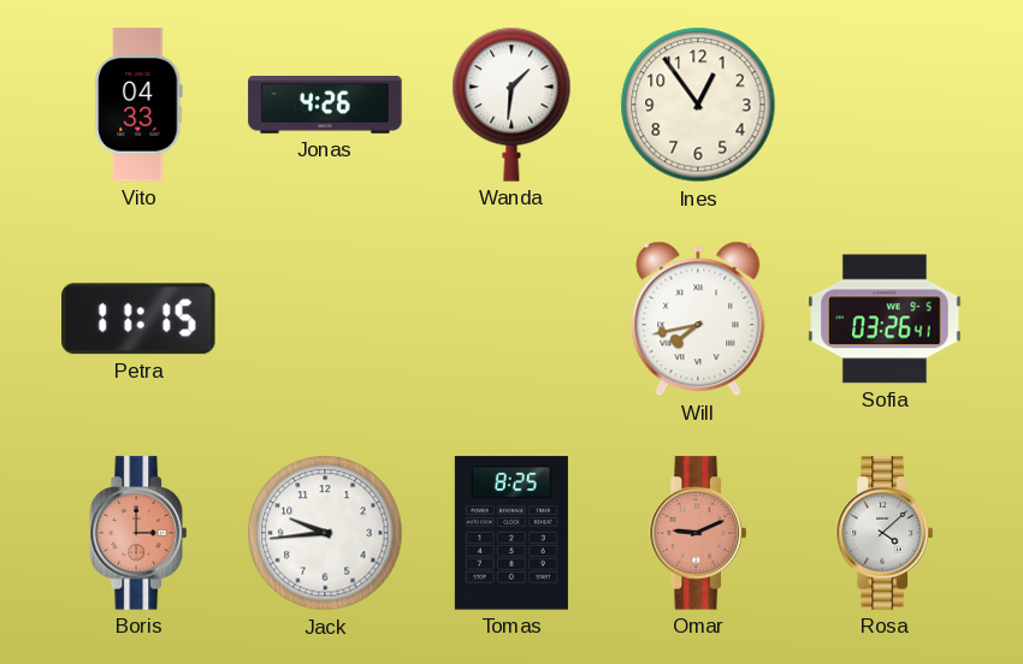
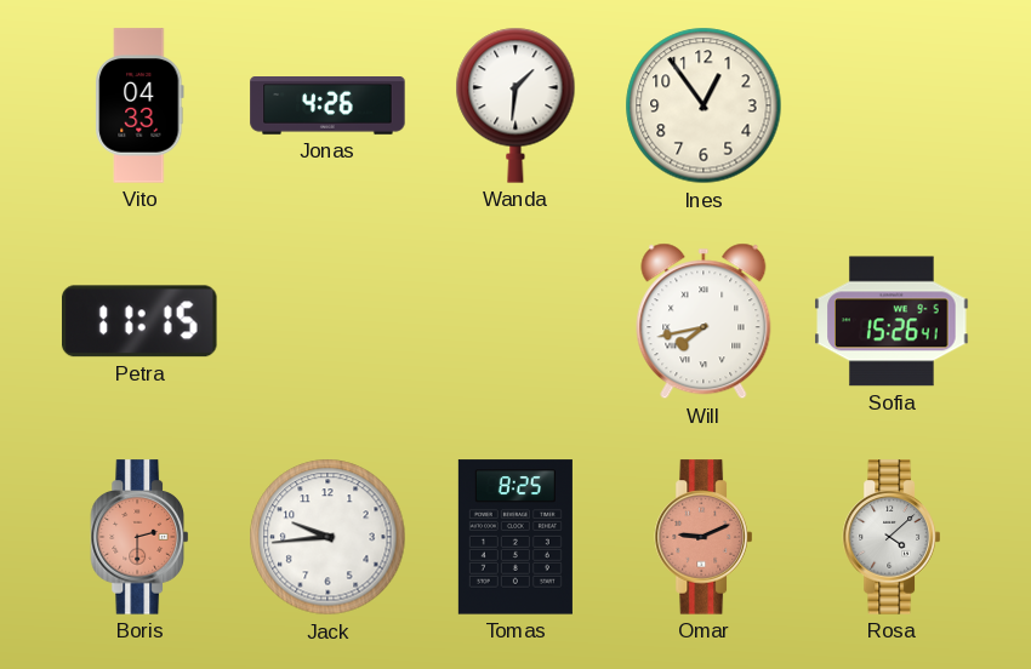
Sofia: 03:26 -> 15:26
Boris: 3:00 -> 2:30
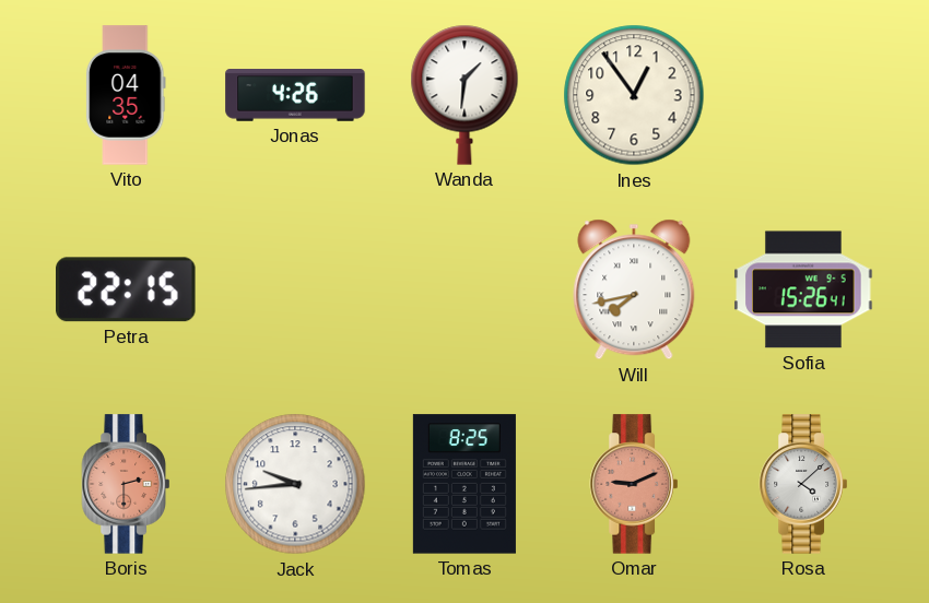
Vito: 04:33 -> 04:35
Petra: 11:15 -> 22:15
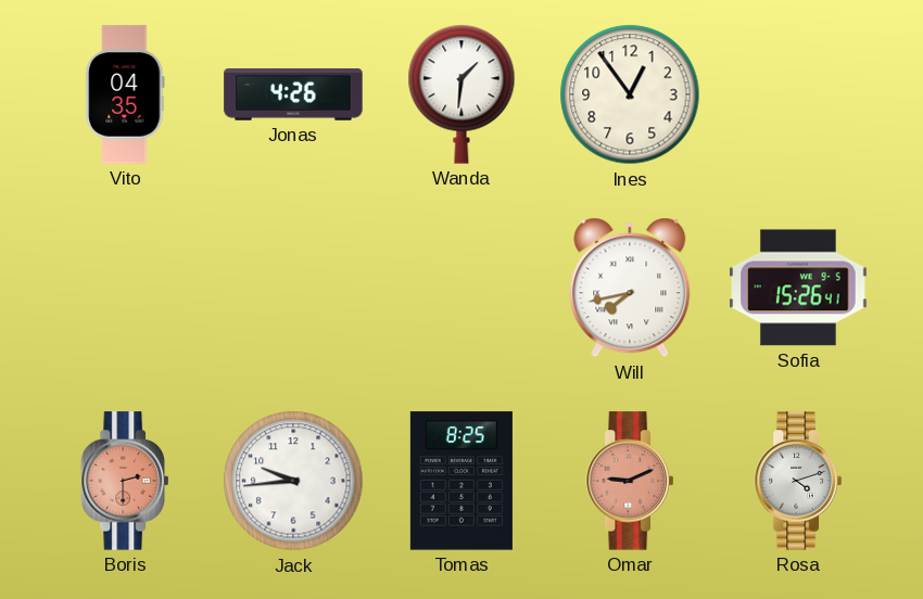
Petra: 22:15 -> none
Rosa: 4:08 -> 4:12
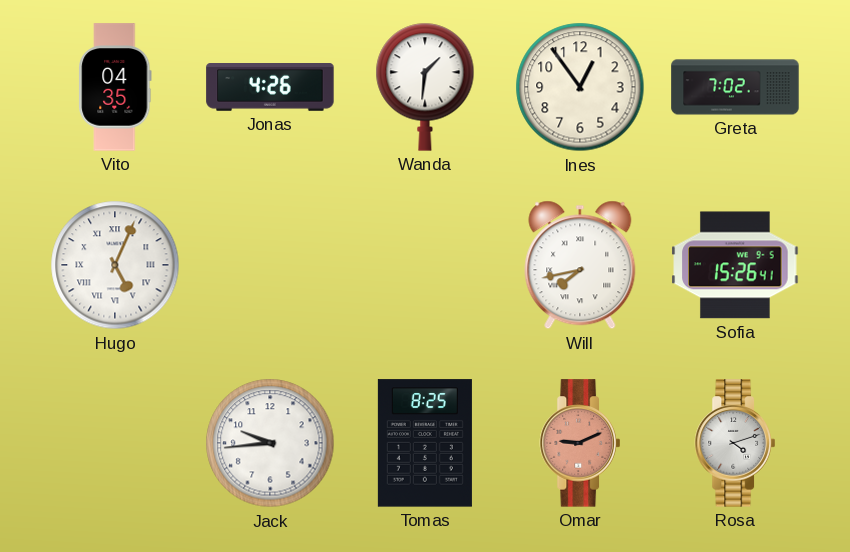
Greta: none -> 7:02
Hugo: none -> 5:04
Boris: 2:30 -> none
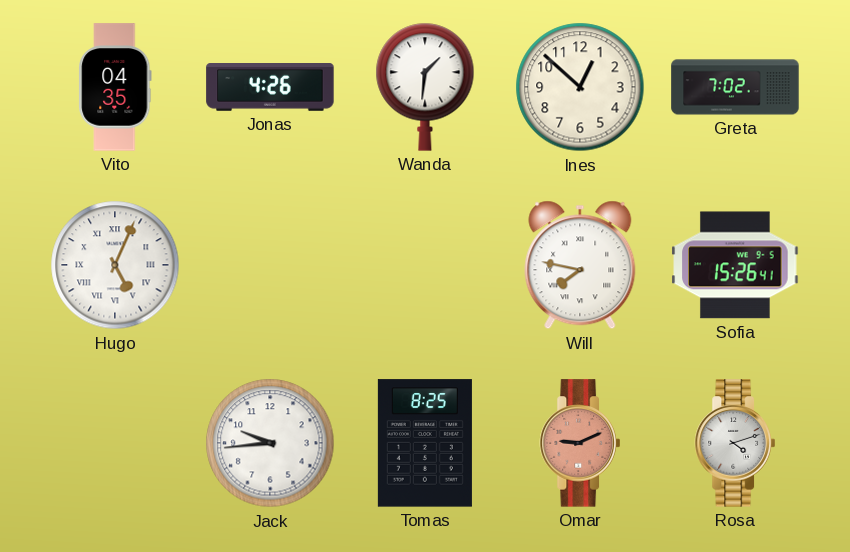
Ines: 12:54 -> 12:52
Will: 7:43 -> 7:47
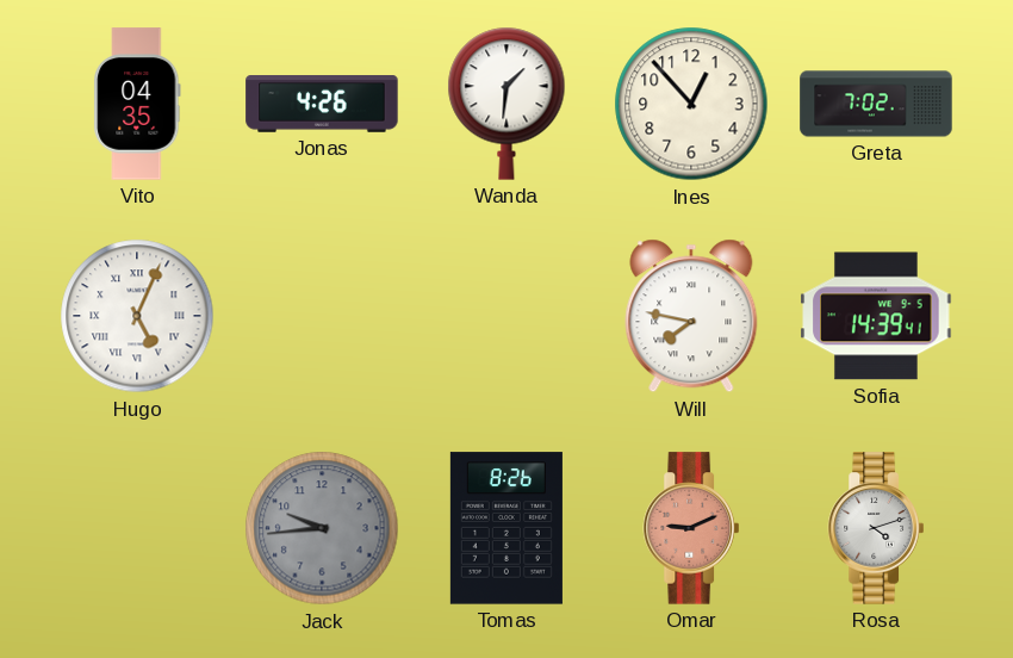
Ines: 12:52 -> 12:53
Sofia: 15:26 -> 14:39
Jack dial: white -> grey
Tomas: 8:25 -> 8:26
